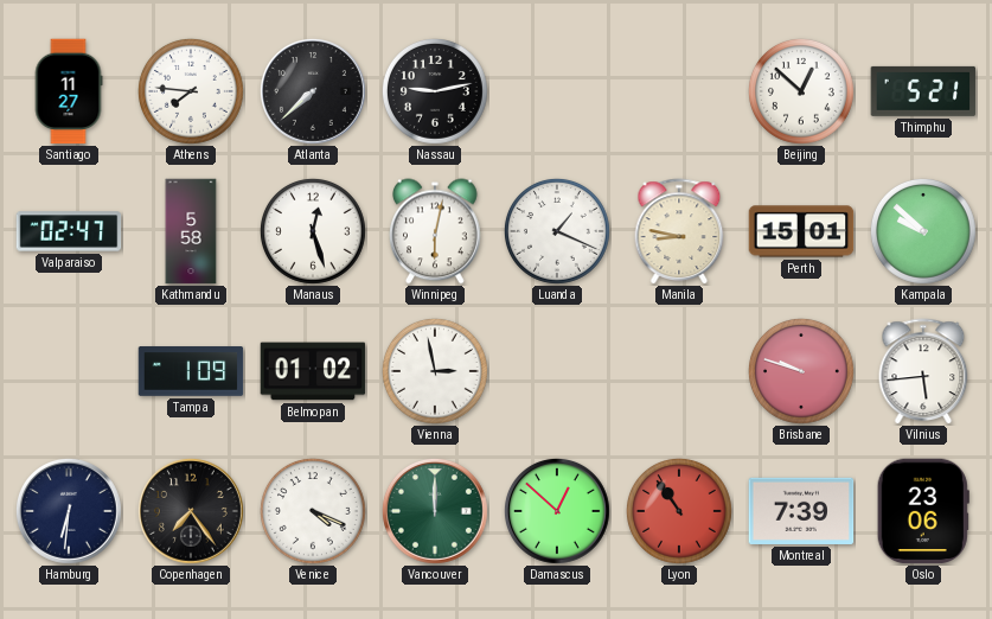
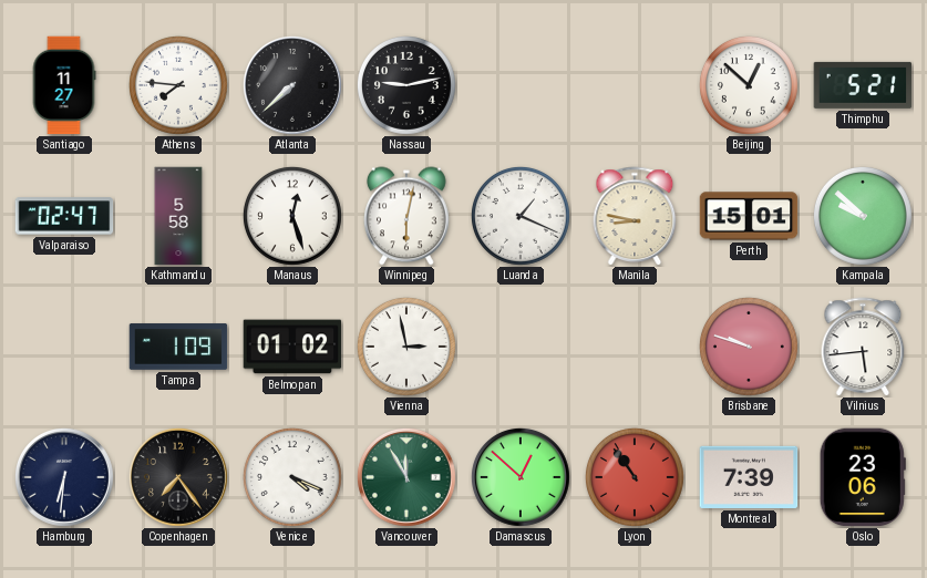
Vancouver: 12:00 -> 11:55
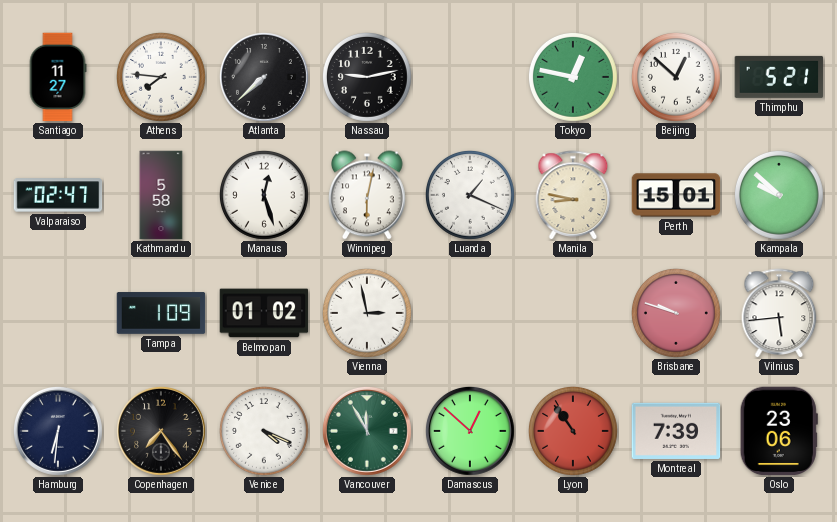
Tokyo: none -> 12:47
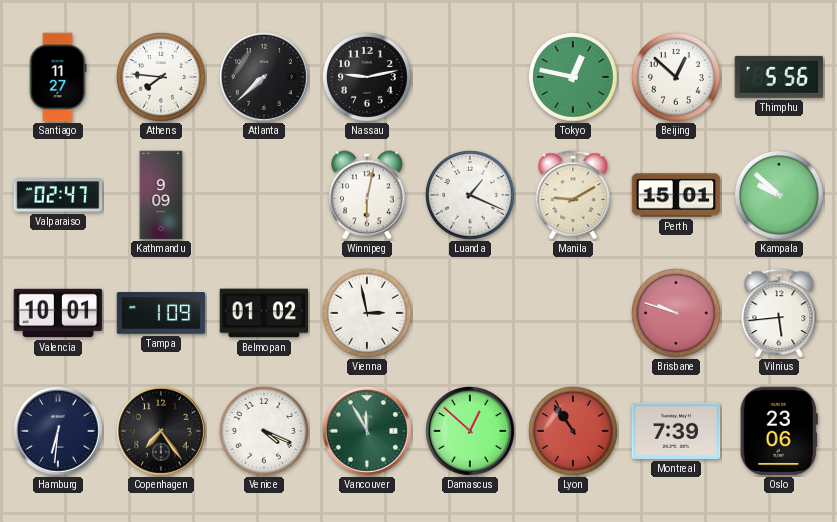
Thimphu: 5:21 -> 5:56
Kathmandu: 5:58 -> 9:09
Manaus: 12:27 -> none
Manila: 8:47 -> 9:10
Valencia: none -> 10:01
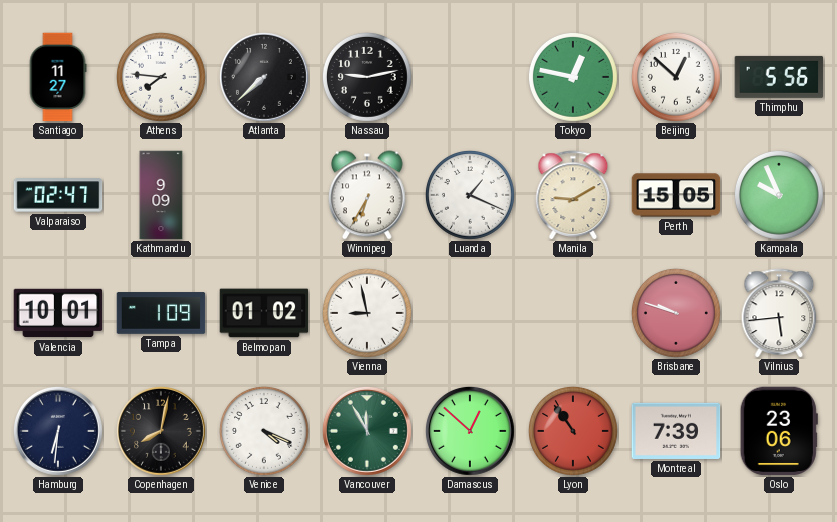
Winnipeg: 6:02 -> 6:35
Perth: 15:01 -> 15:05
Kampala: 9:52 -> 9:56
Vienna: 2:58 -> 8:58
Copenhagen: 7:24 -> 8:02
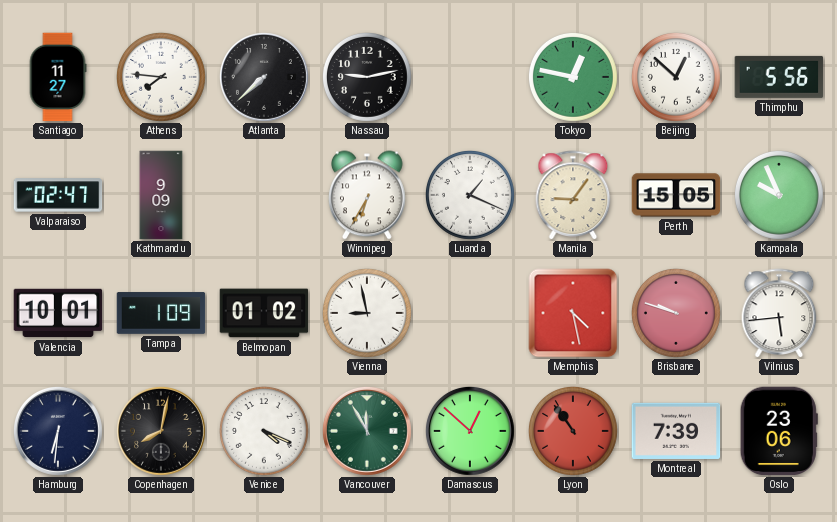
Manila: 9:10 -> 9:06
Memphis: none -> 4:28
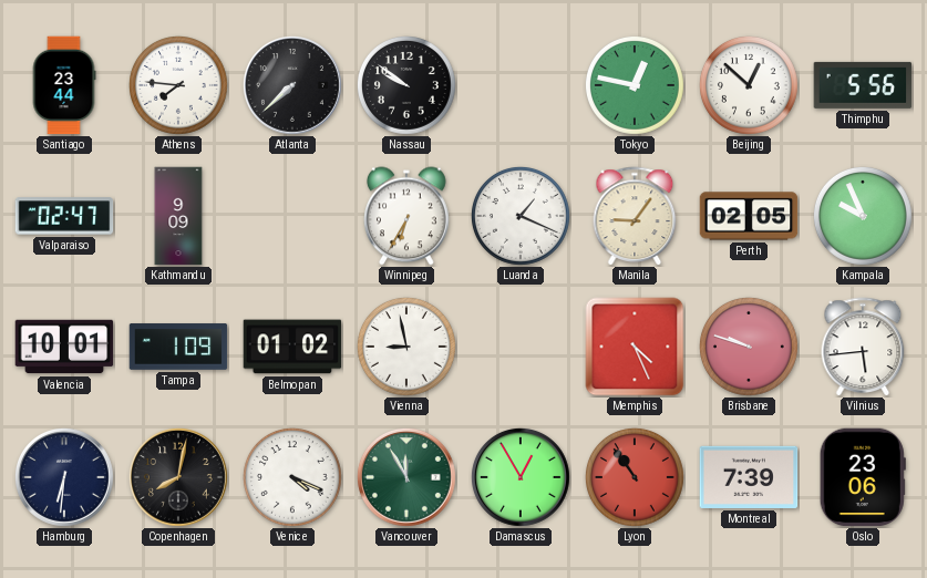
Santiago: 11:27 -> 23:44
Nassau: 9:13 -> 9:51
Perth: 15:05 -> 02:05
Memphis: 4:28 -> 4:26
Damascus: 12:52 -> 12:55
